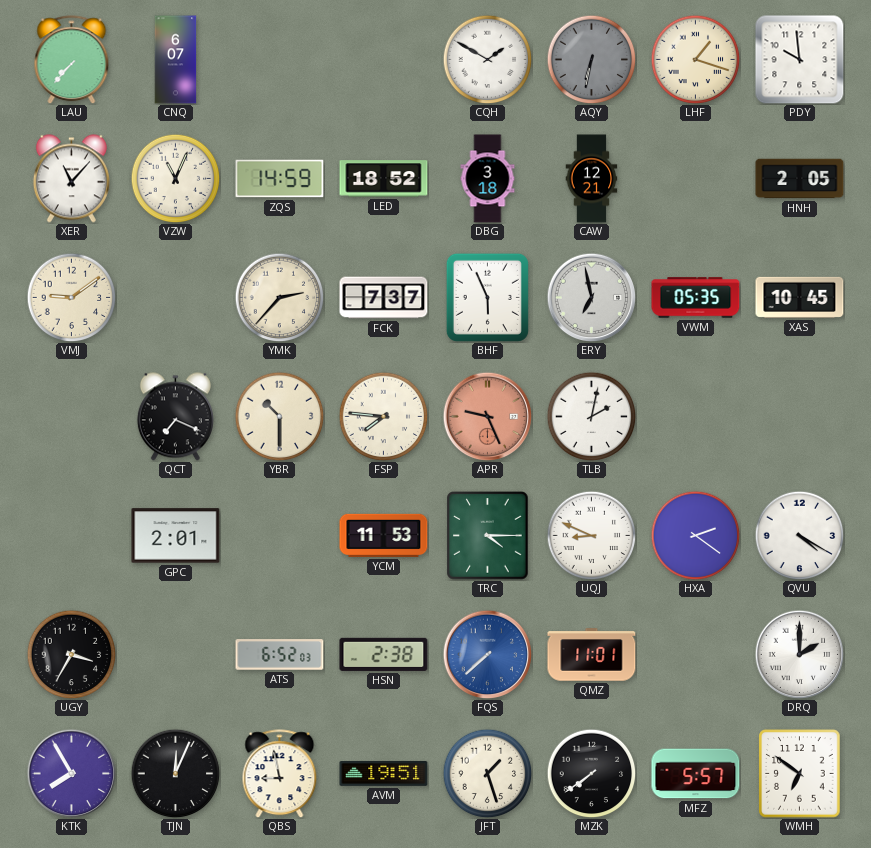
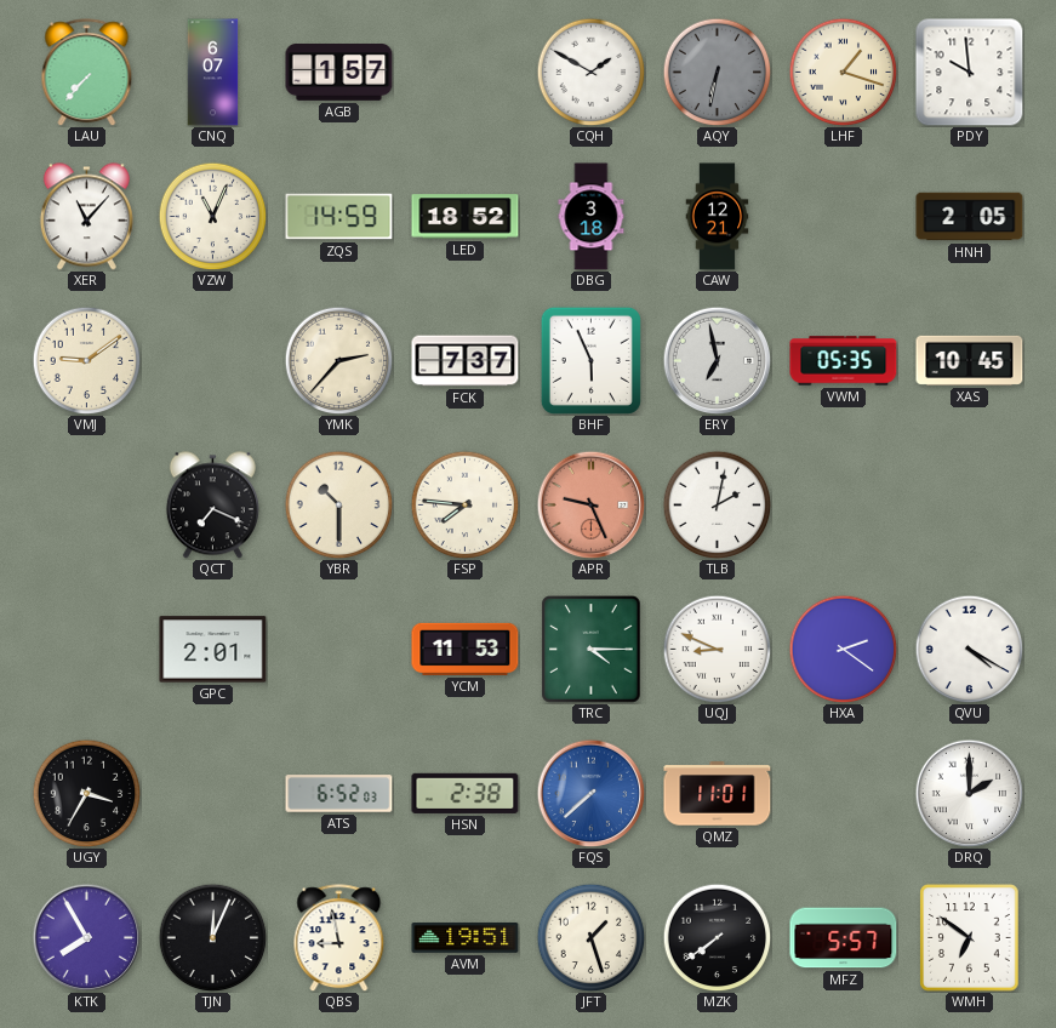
AGB: none -> 1:57
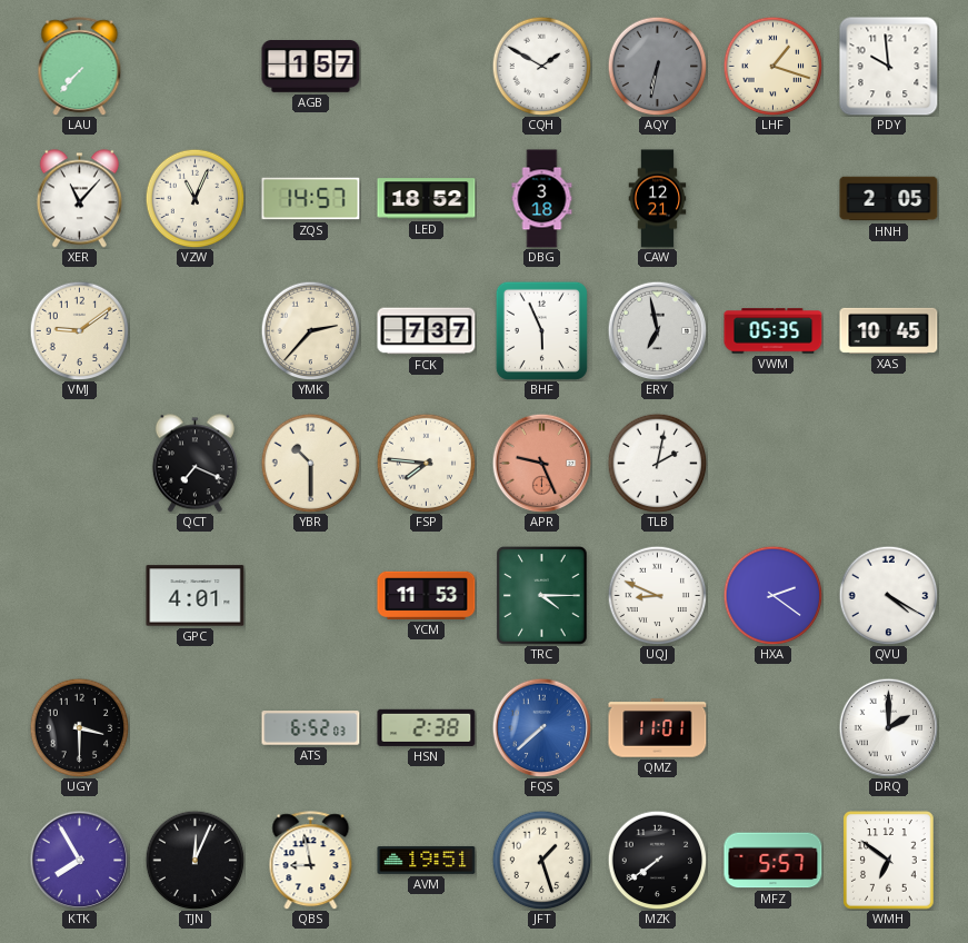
CNQ: 6:07 -> none
ZQS: 14:59 -> 14:57
GPC: 2:01 -> 4:01
UGY: 3:35 -> 3:30
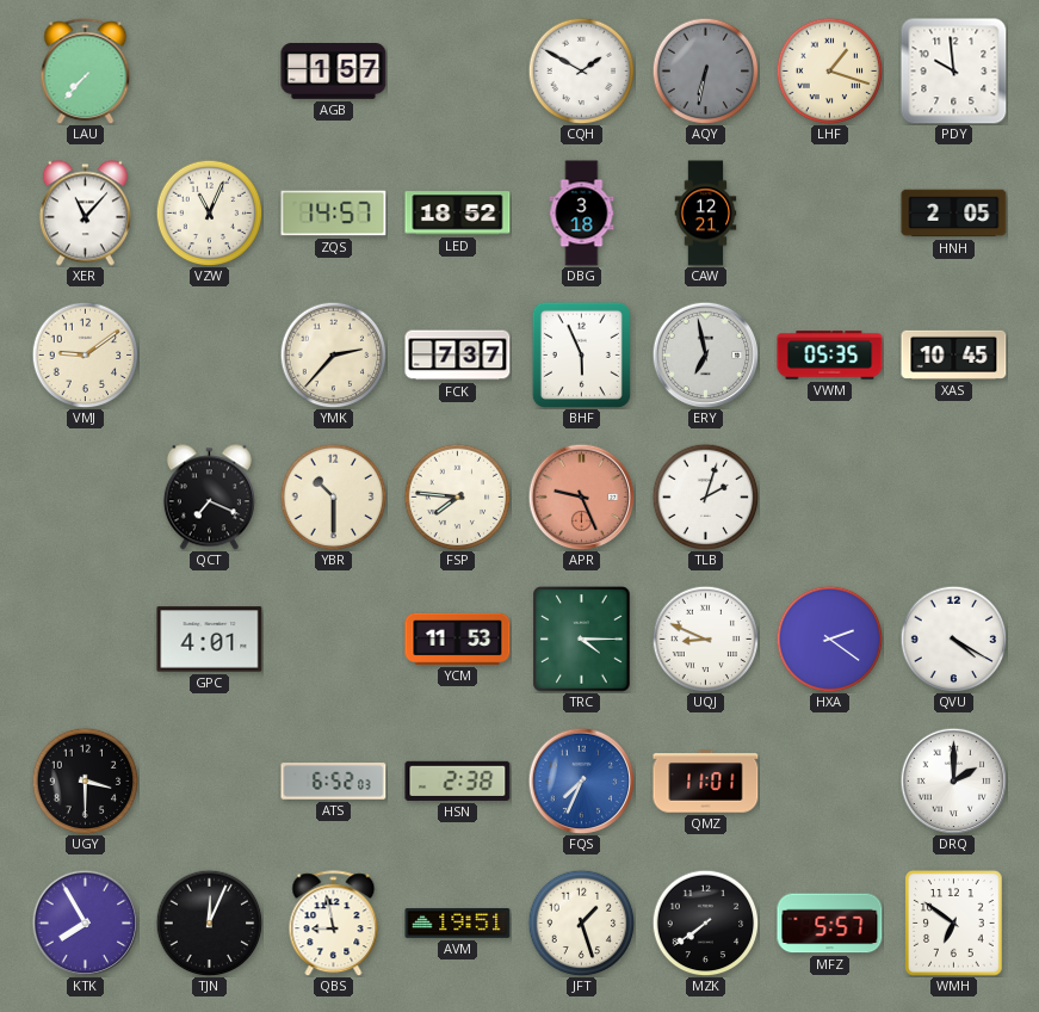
TLB: 2:02 -> 2:03
FQS: 7:38 -> 7:34
